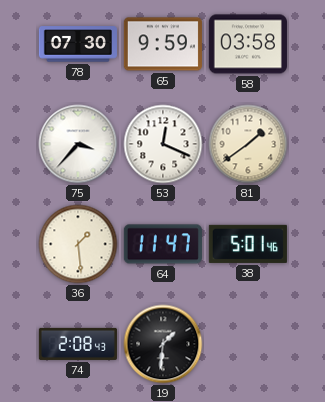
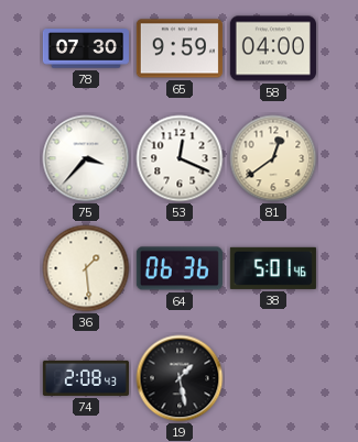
58: 03:58 -> 04:00
81: 1:39 -> 12:39
64: 11:47 -> 06:36
19: 1:31 -> 1:28
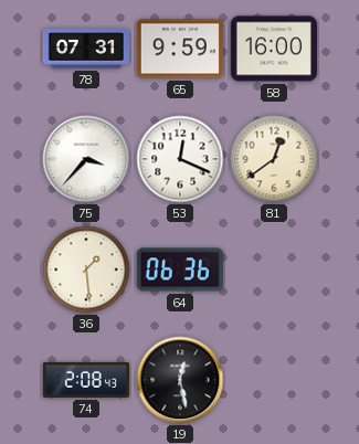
78: 07:30 -> 07:31
58: 04:00 -> 16:00
38: 5:01 -> none
19: 1:28 -> 12:28
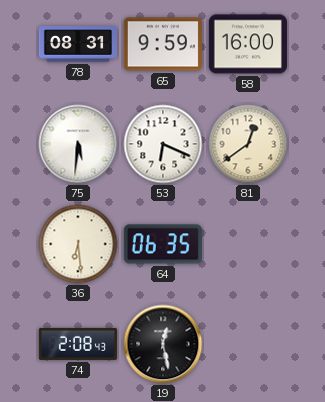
78: 07:31 -> 08:31
75: 3:37 -> 5:31
53: 12:19 -> 6:19
36: 1:29 -> 6:29
64: 06:36 -> 06:35
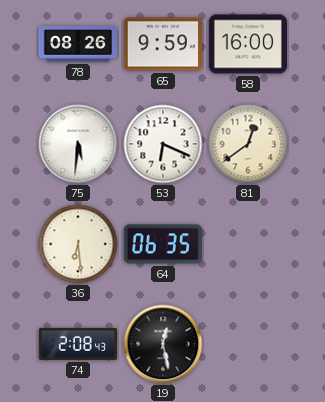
78: 08:31 -> 08:26
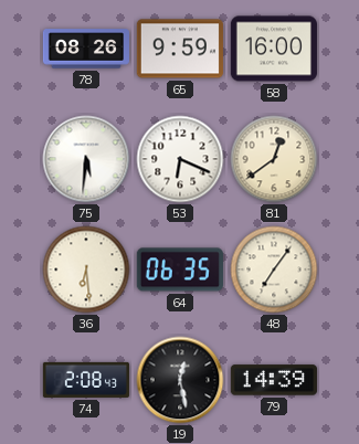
48: none -> 7:06
79: none -> 14:39
